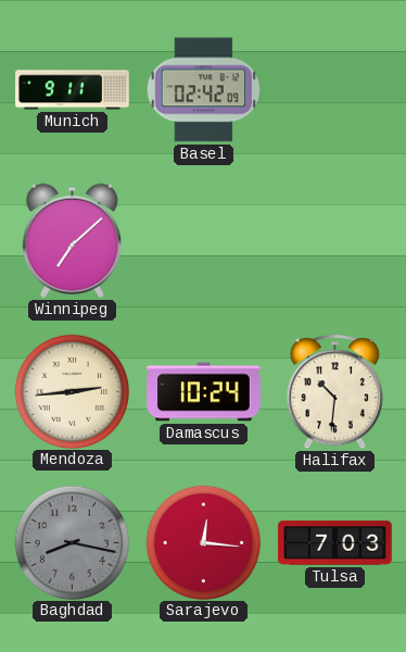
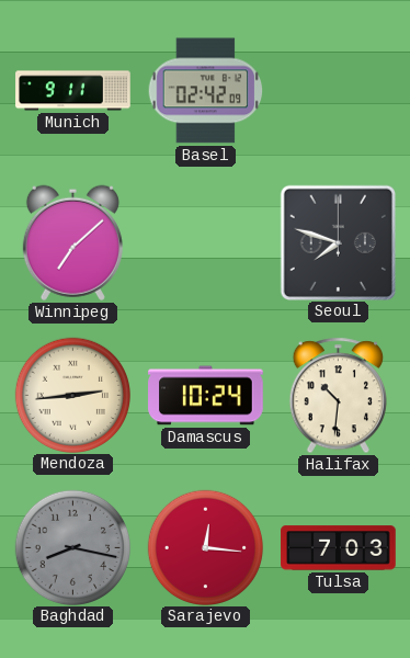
Seoul: none -> 7:48
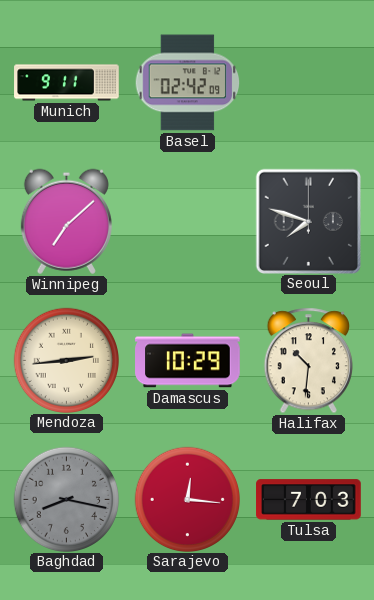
Damascus: 10:24 -> 10:29
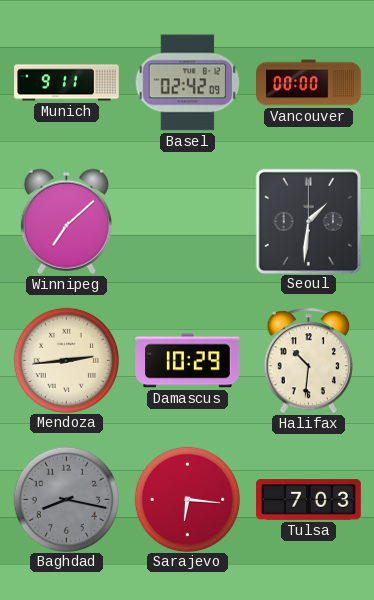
Vancouver: none -> 00:00
Seoul: 7:48 -> 1:31
Sarajevo: 12:16 -> 6:16
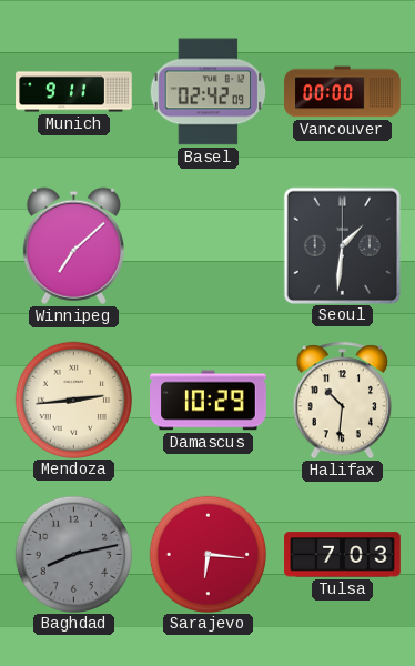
Baghdad: 8:17 -> 8:13
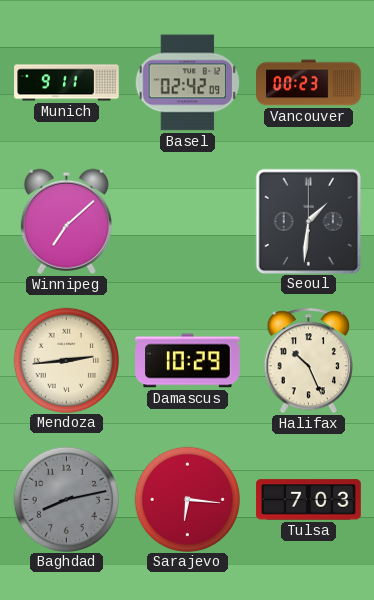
Vancouver: 00:00 -> 00:23
Halifax: 10:31 -> 10:26
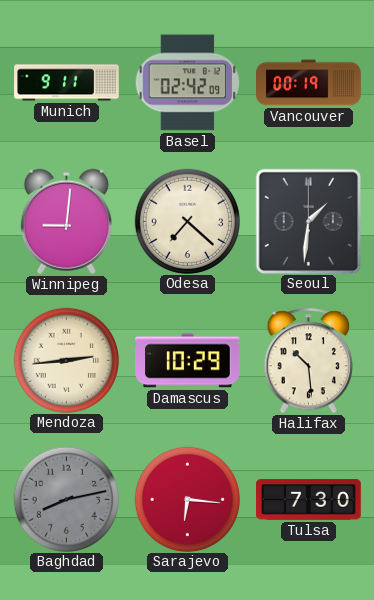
Vancouver: 00:23 -> 00:19
Winnipeg: 7:08 -> 9:01
Odesa: none -> 7:22
Halifax: 10:26 -> 10:29
Tulsa: 7:03 -> 7:30
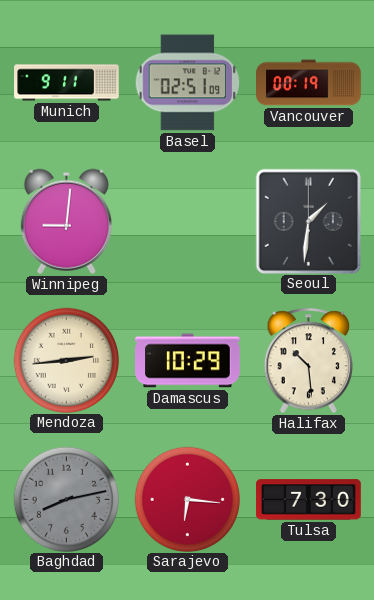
Basel: 02:42 -> 02:51
Odesa: 7:22 -> none
